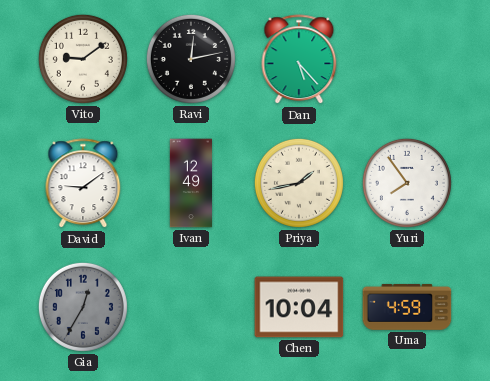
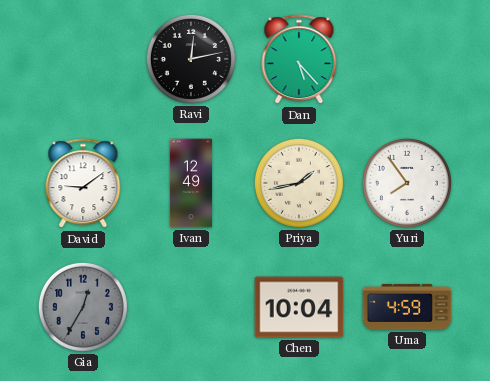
Vito: 9:09 -> none
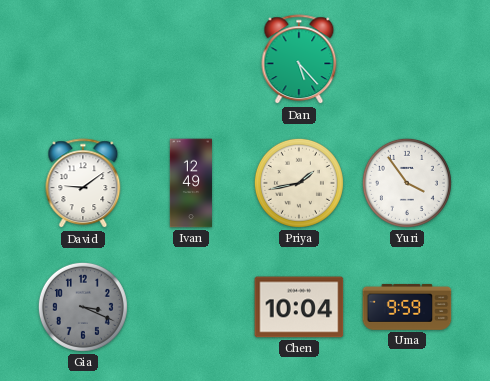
Ravi: 12:13 -> none
Yuri: 7:54 -> 3:54
Gia: 12:35 -> 3:19
Uma: 4:59 -> 9:59
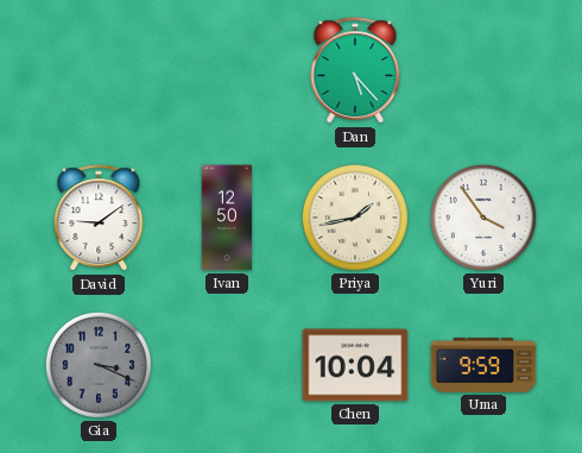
Ivan: 12:49 -> 12:50
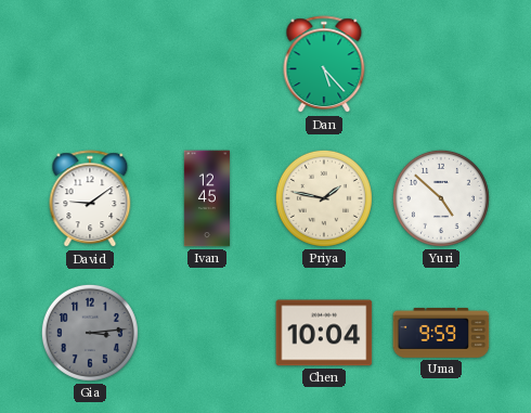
Ivan: 12:50 -> 12:45
Priya: 1:43 -> 1:47
Yuri: 3:54 -> 4:52
Gia: 3:19 -> 3:14
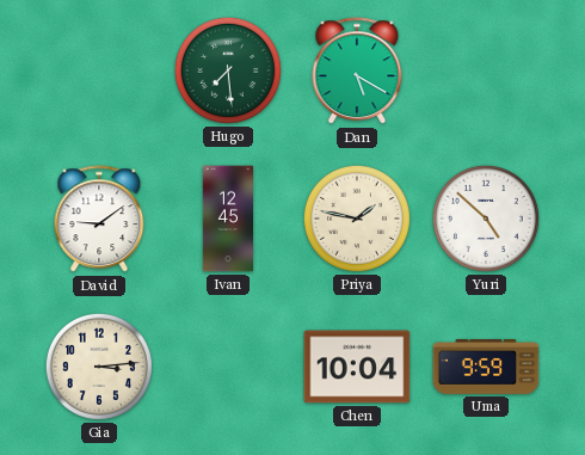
Hugo: none -> 7:29
Dan: 5:23 -> 5:20
Gia dial: grey -> cream
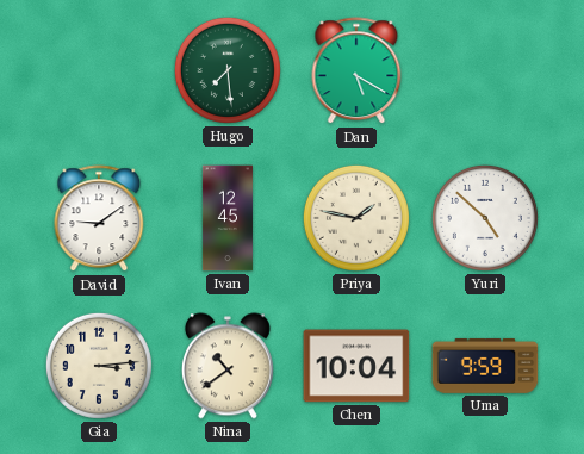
Nina: none -> 10:39
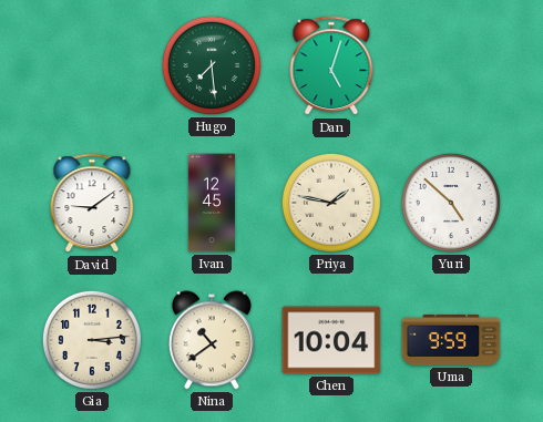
Dan: 5:20 -> 5:03
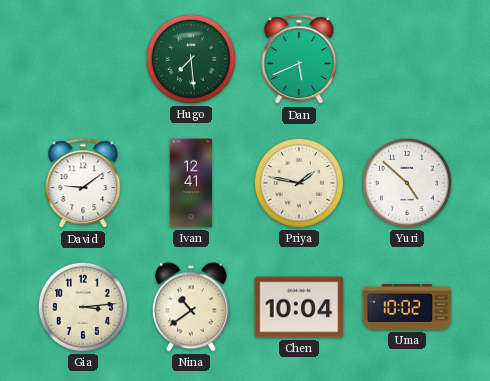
Dan: 5:03 -> 5:41
Ivan: 12:45 -> 12:41
Uma: 9:59 -> 10:02
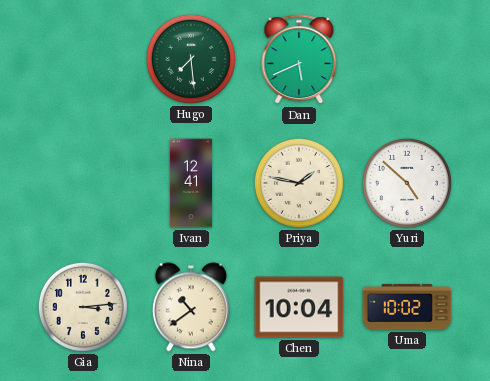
David: 9:09 -> none
